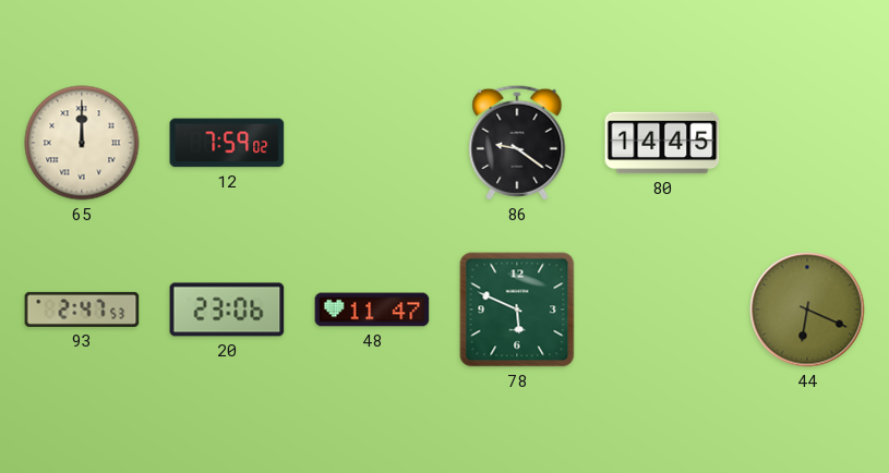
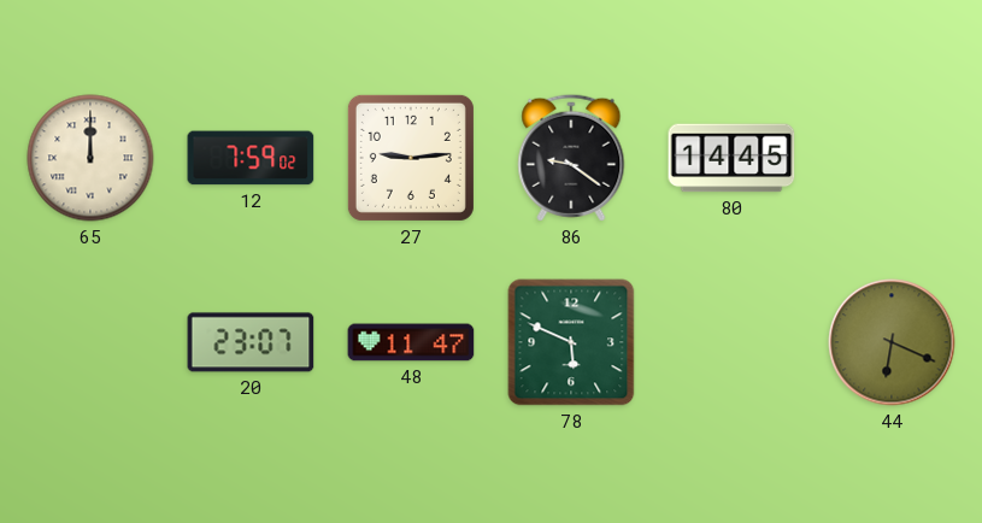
27: none -> 9:14
93: 2:47 -> none
20: 23:06 -> 23:07
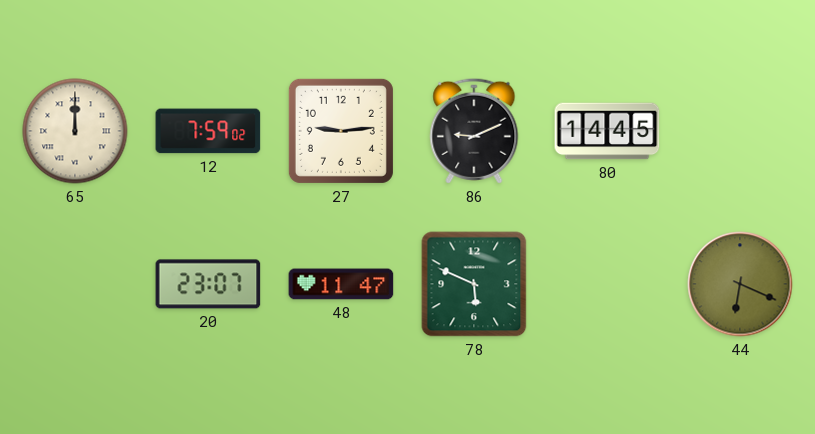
86: 9:21 -> 9:11
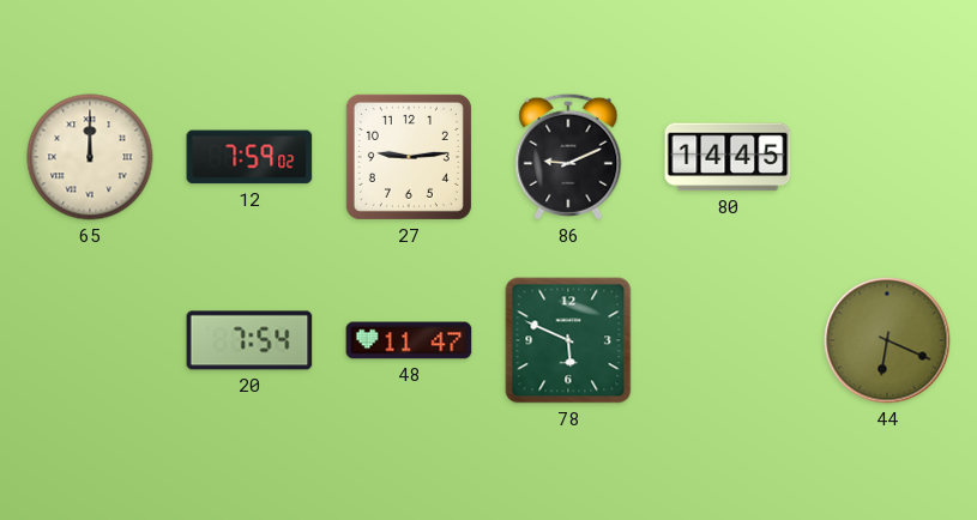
20: 23:07 -> 7:54
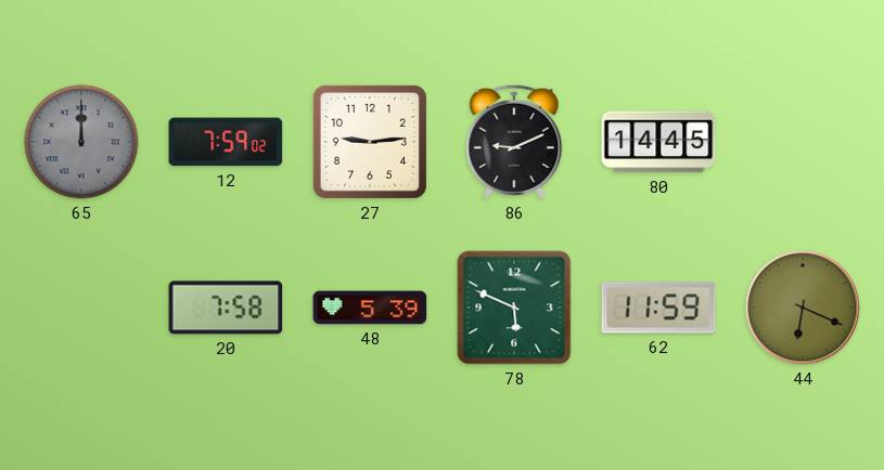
65 dial: cream -> grey
20: 7:54 -> 7:58
48: 11:47 -> 5:39
62: none -> 11:59
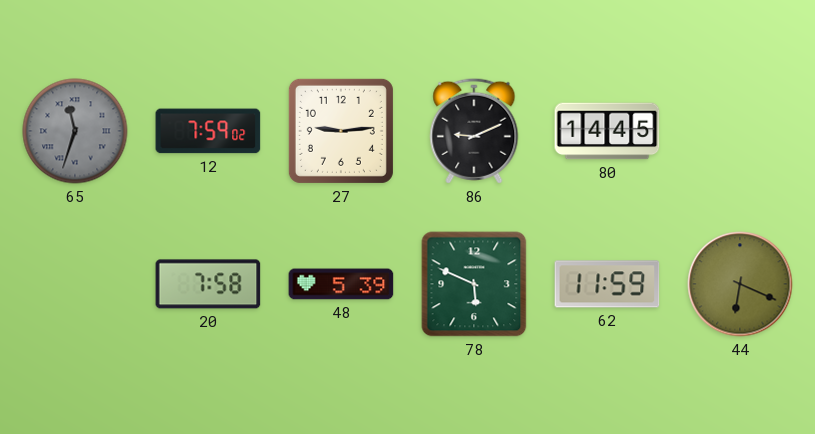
65: 12:00 -> 11:33
